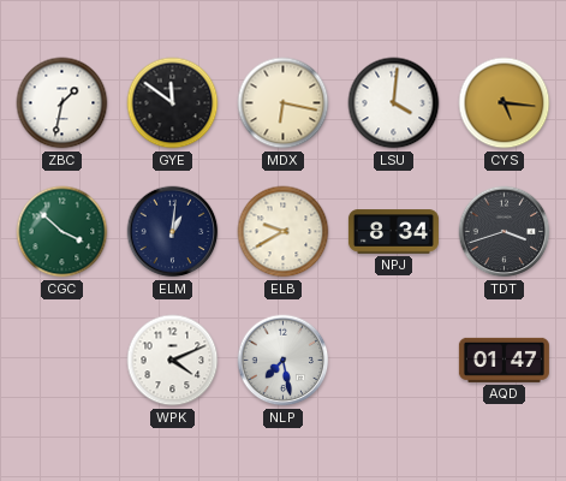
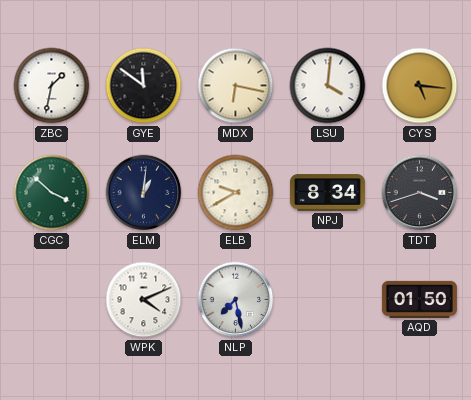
AQD: 01:47 -> 01:50
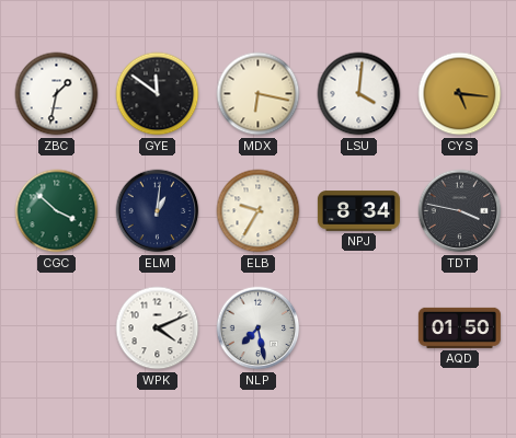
ELB: 9:40 -> 9:35
TDT: 3:42 -> 3:47
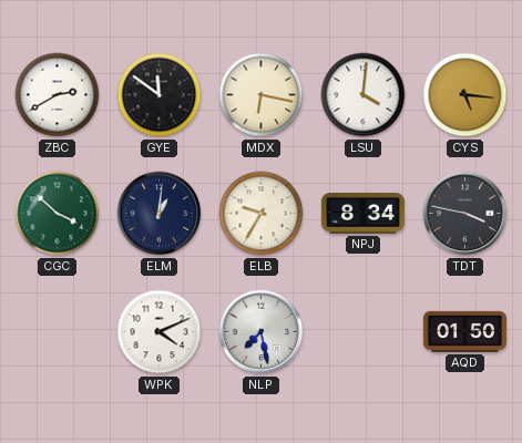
ZBC: 1:32 -> 2:40
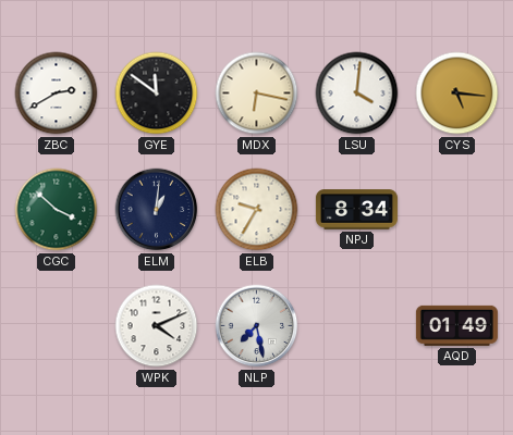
TDT: 3:47 -> none
AQD: 01:50 -> 01:49
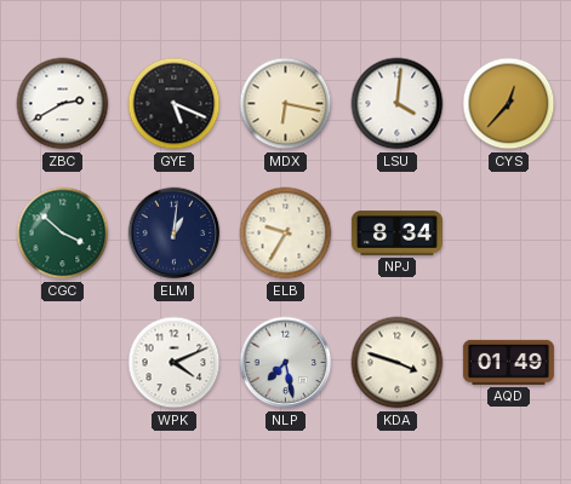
GYE: 11:51 -> 5:19
CYS: 5:16 -> 12:37
KDA: none -> 3:48
